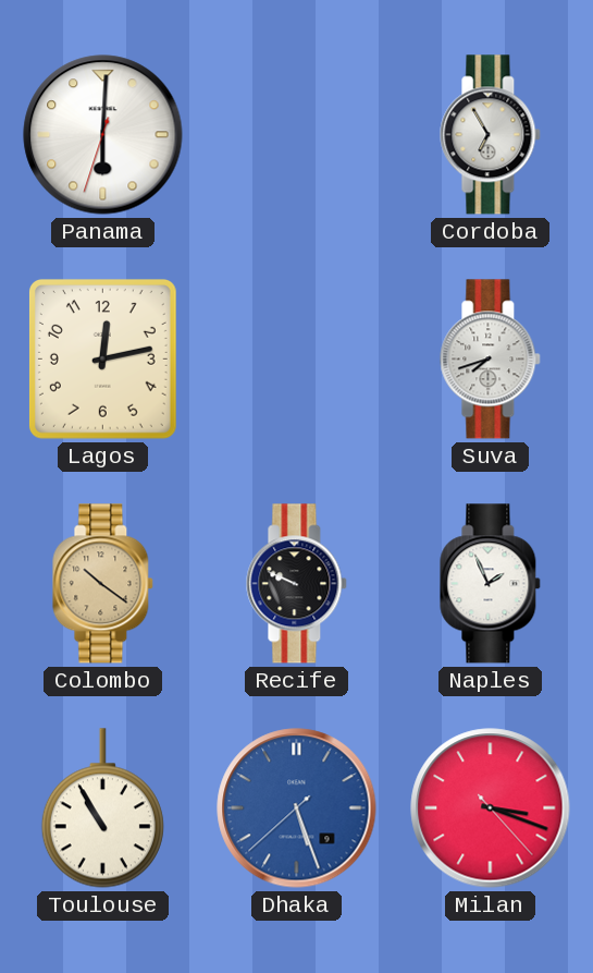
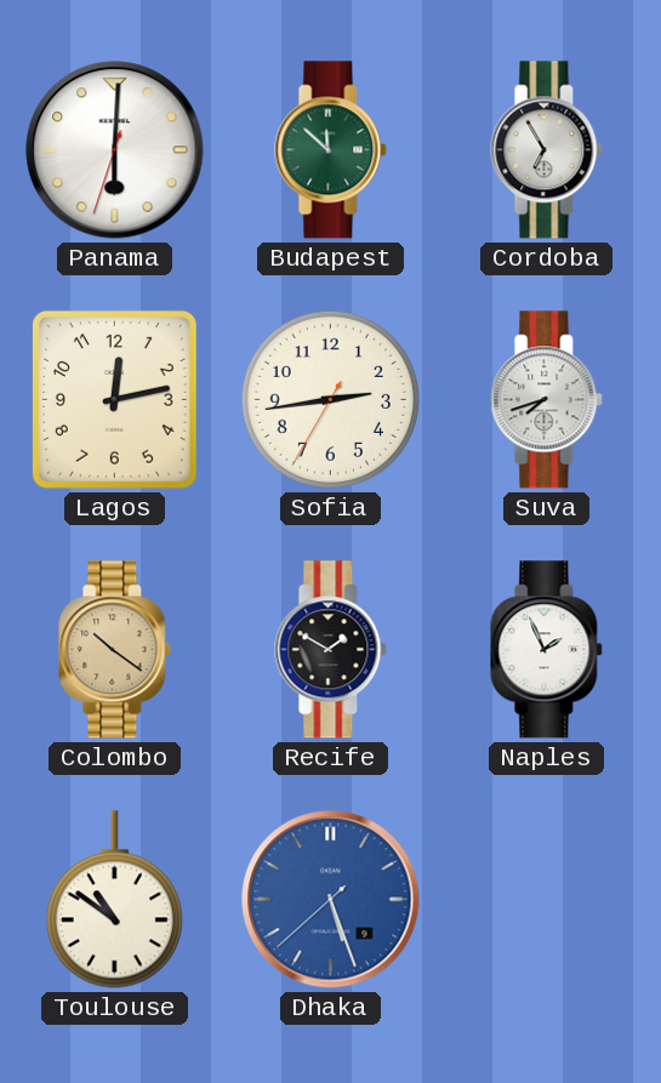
Budapest: none -> 11:52
Sofia: none -> 2:43
Recife: 9:49 -> 1:50
Toulouse: 10:55 -> 10:51
Milan: 3:18 -> none
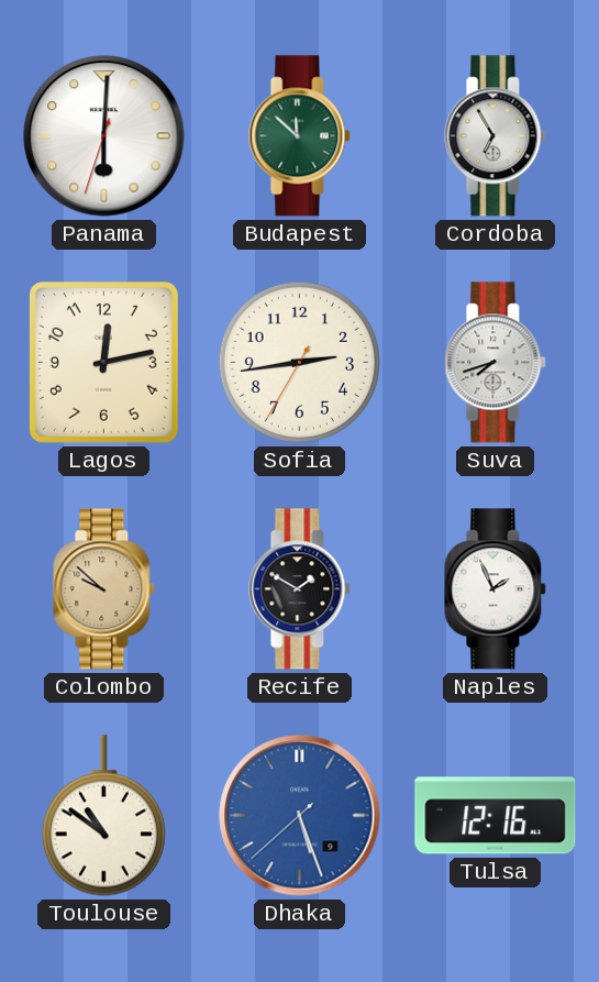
Colombo: 10:21 -> 9:52
Tulsa: none -> 12:16
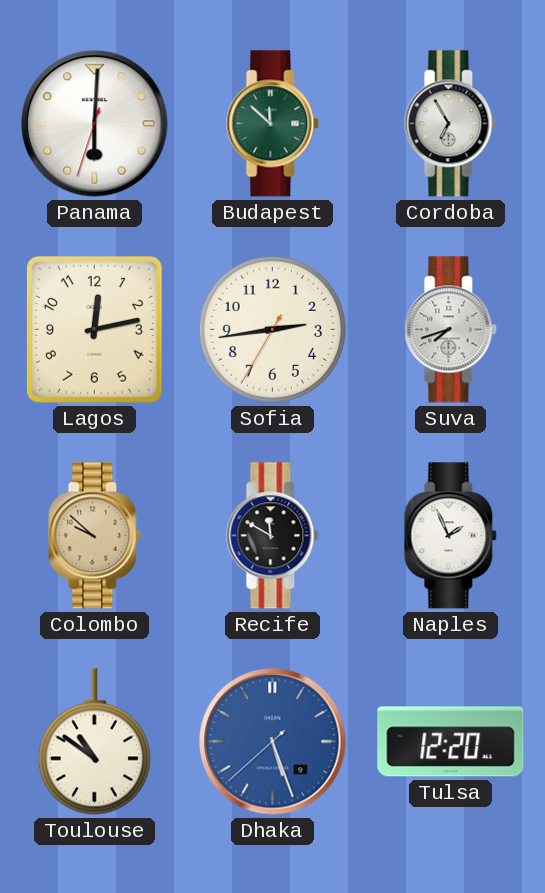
Recife: 1:50 -> 11:50
Tulsa: 12:16 -> 12:20
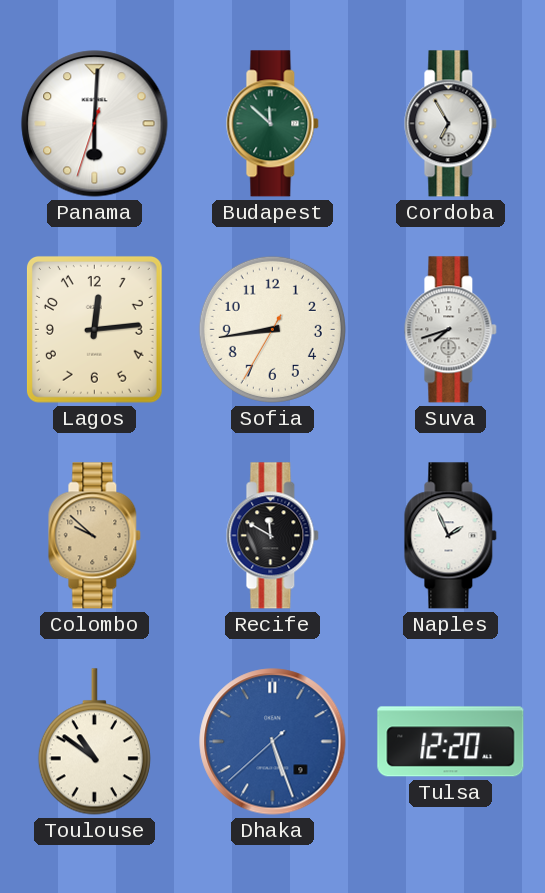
Lagos: 12:13 -> 12:14
Sofia: 2:43 -> 8:43
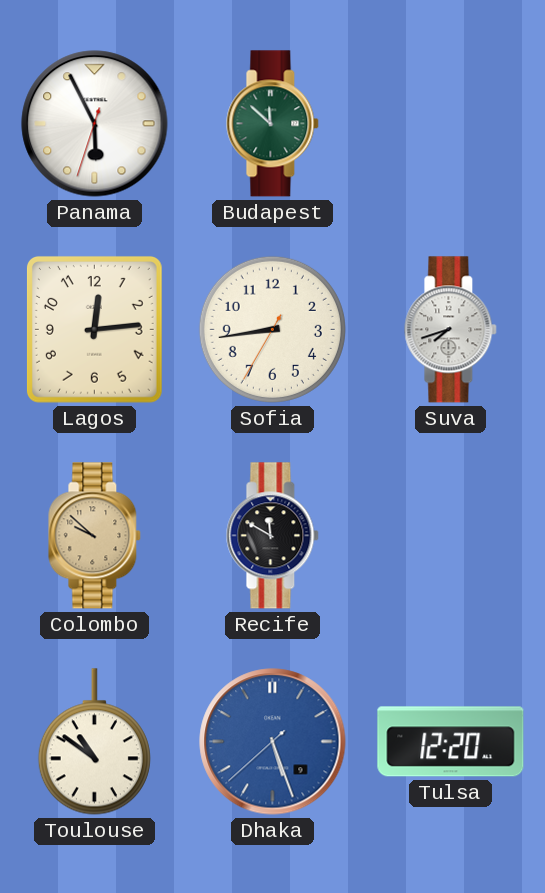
Panama: 6:00 -> 5:55
Cordoba: 6:55 -> none
Naples: 1:56 -> none
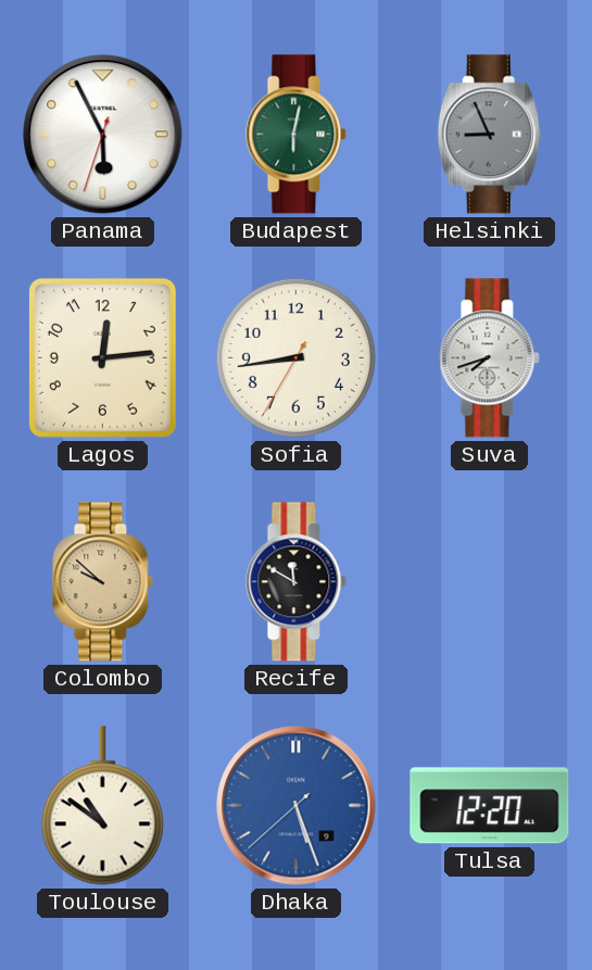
Budapest: 11:52 -> 6:02
Helsinki: none -> 8:56
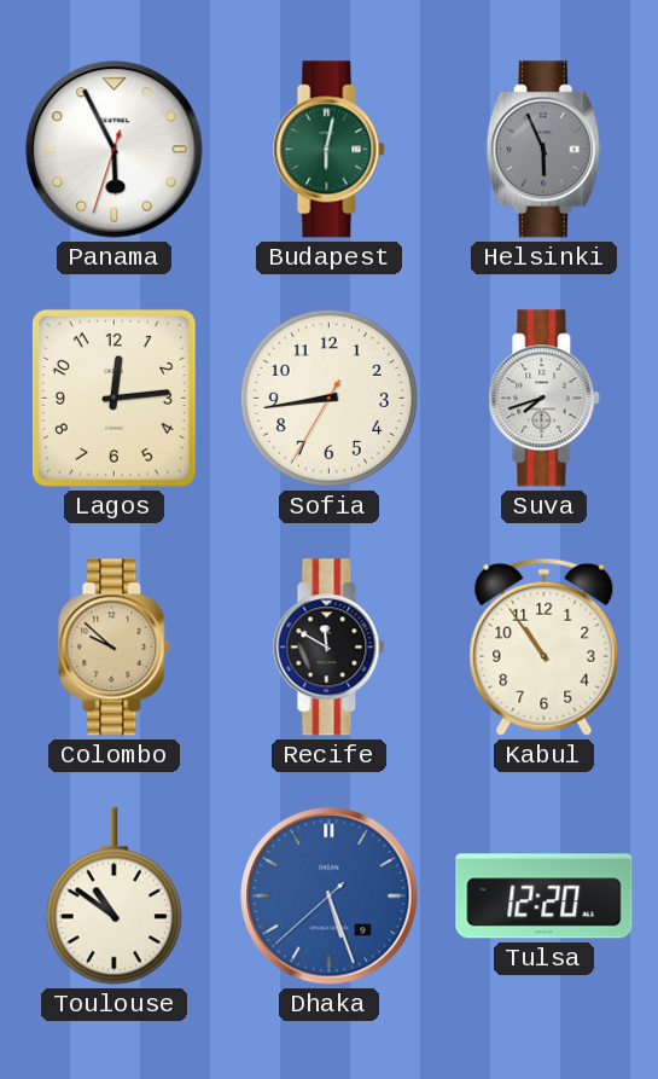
Helsinki: 8:56 -> 5:56
Kabul: none -> 10:54
